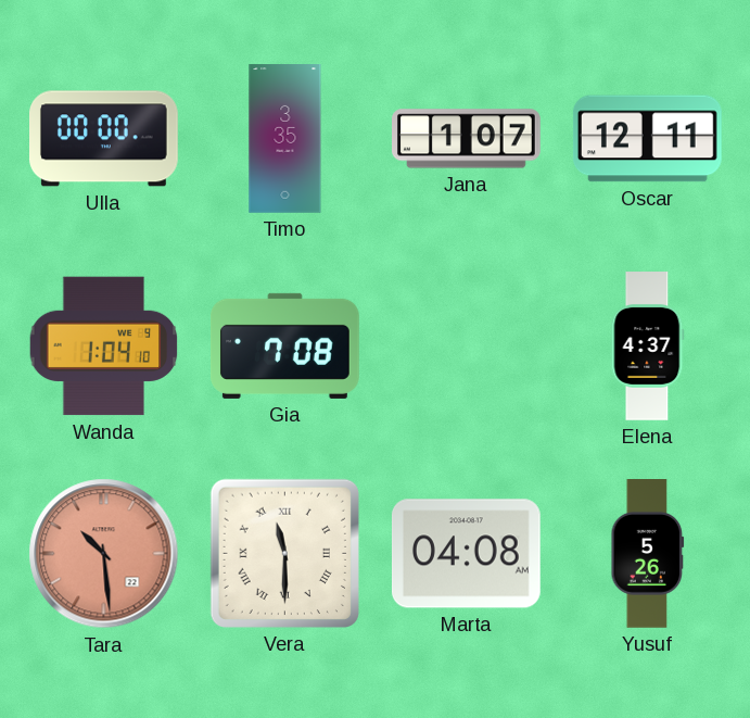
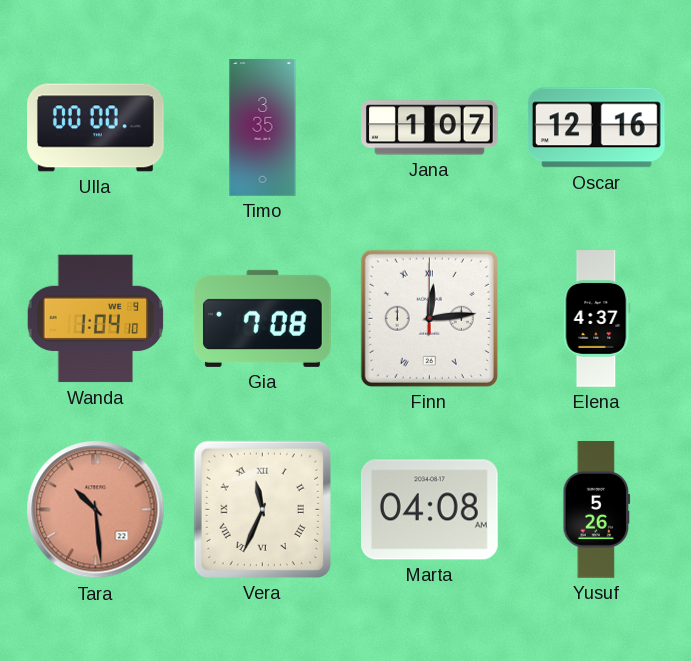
Oscar: 12:11 -> 12:16
Finn: none -> 12:14
Vera: 11:30 -> 11:34
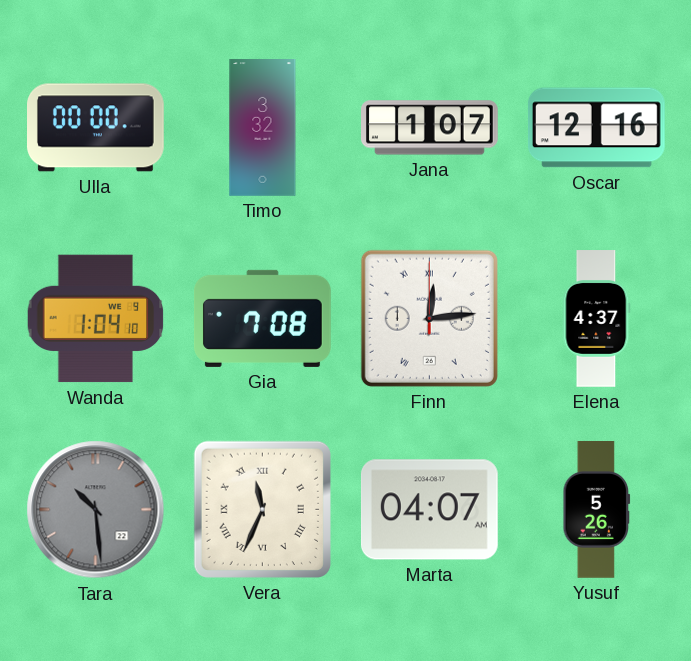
Timo: 3:35 -> 3:32
Tara dial: salmon -> grey
Marta: 04:08 -> 04:07
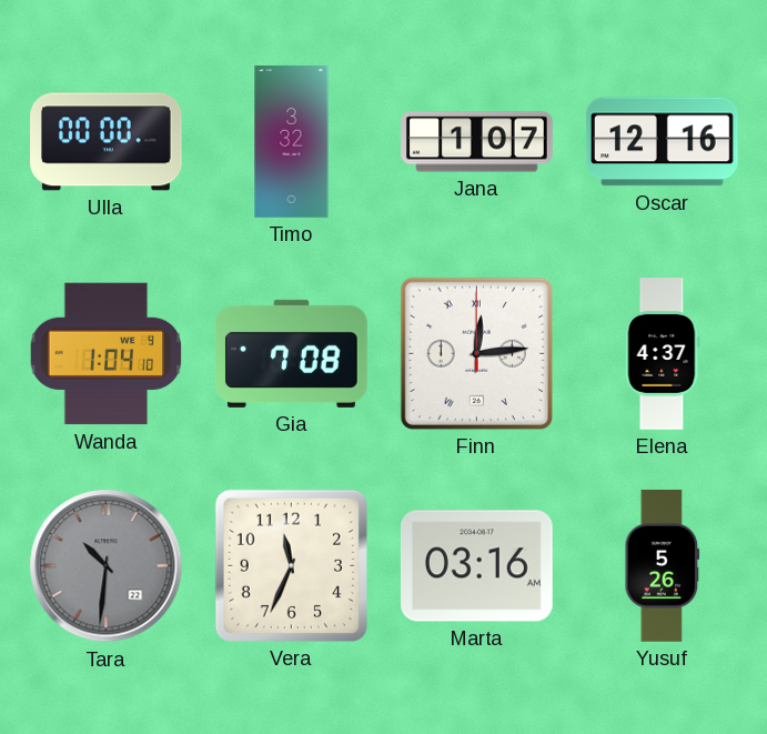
Tara: 10:29 -> 10:31
Vera numerals: Roman -> Arabic
Marta: 04:07 -> 03:16
